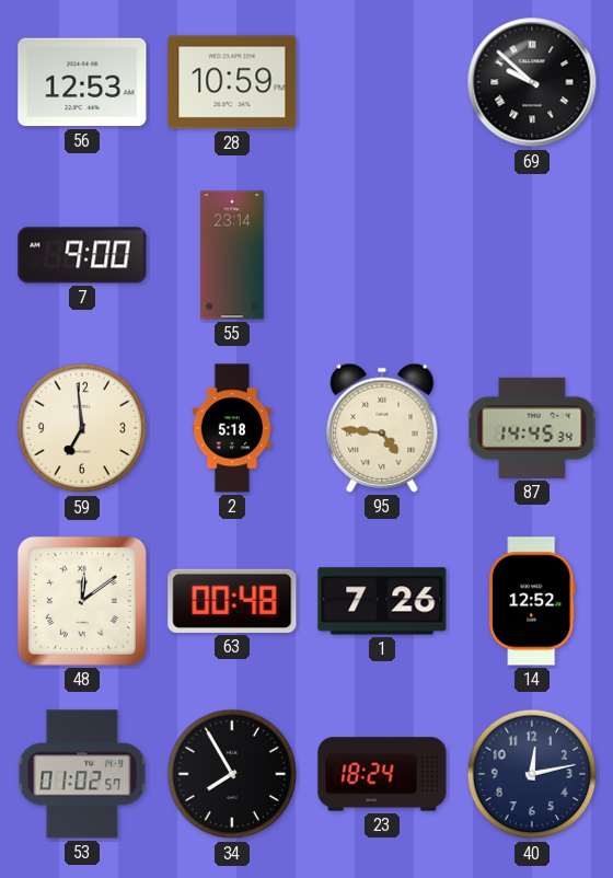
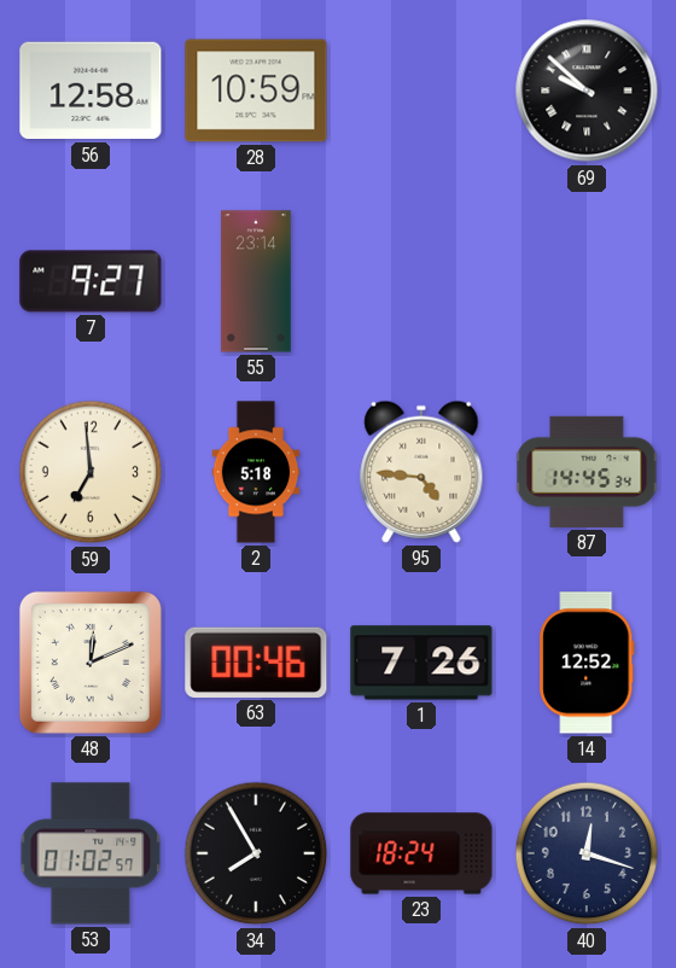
56: 12:53 -> 12:58
7: 9:00 -> 9:27
48: 12:09 -> 12:11
63: 00:48 -> 00:46
40: 12:13 -> 12:18
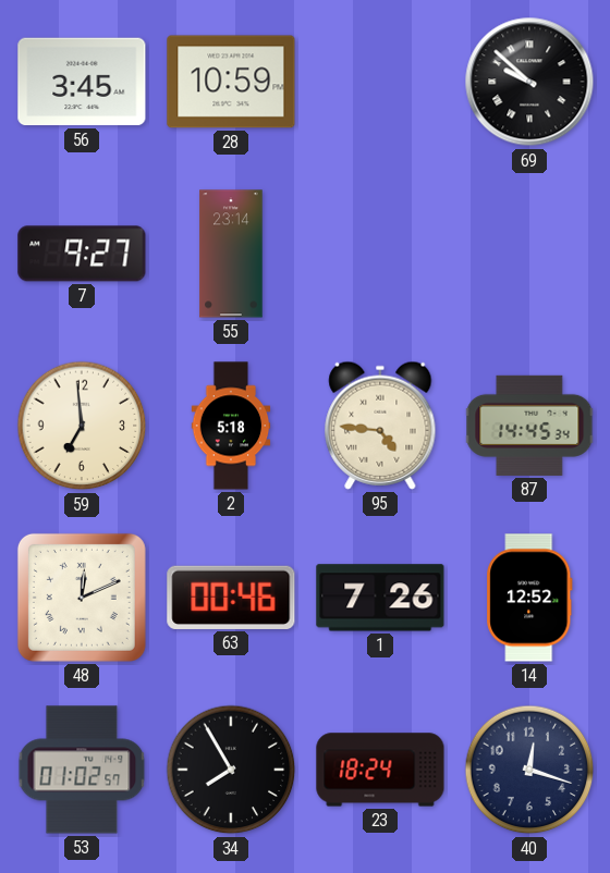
56: 12:58 -> 3:45
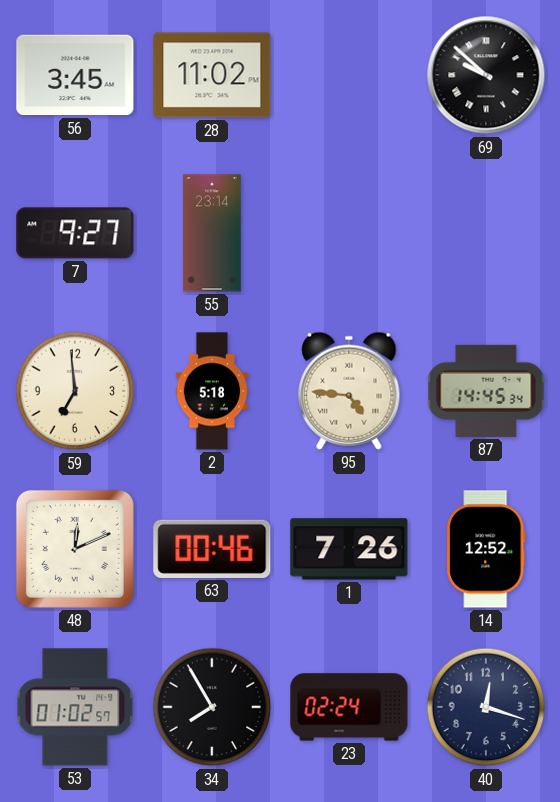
28: 10:59 -> 11:02
23: 18:24 -> 02:24
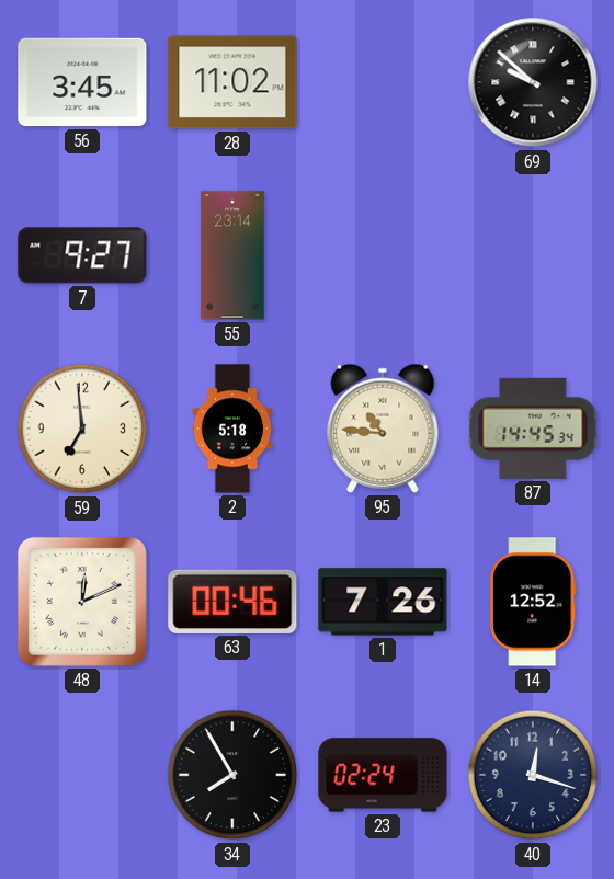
95: 4:46 -> 10:46
53: 01:02 -> none
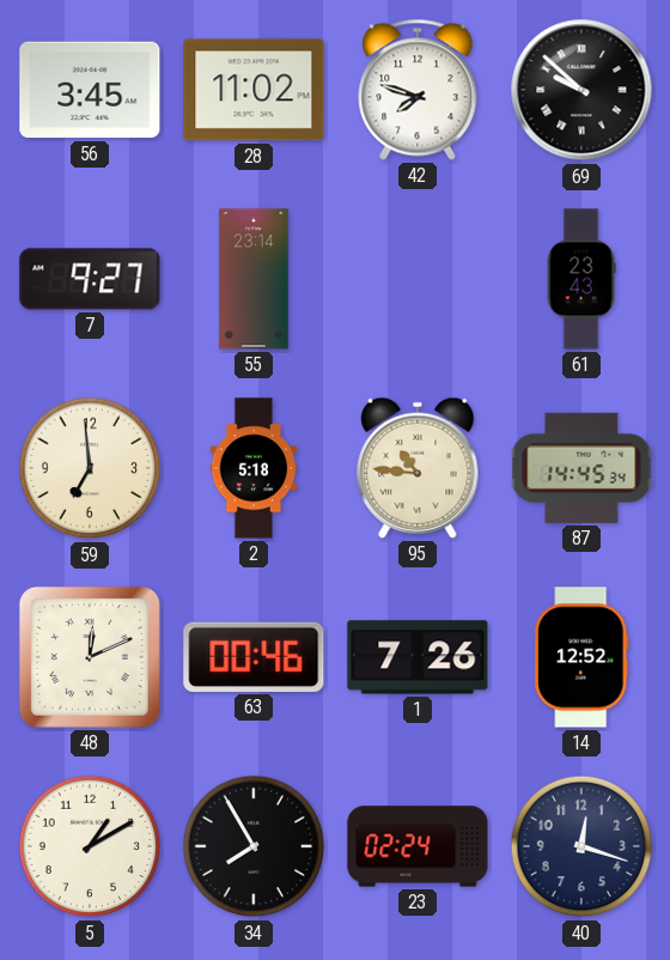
42: none -> 7:48
61: none -> 23:43
5: none -> 1:10
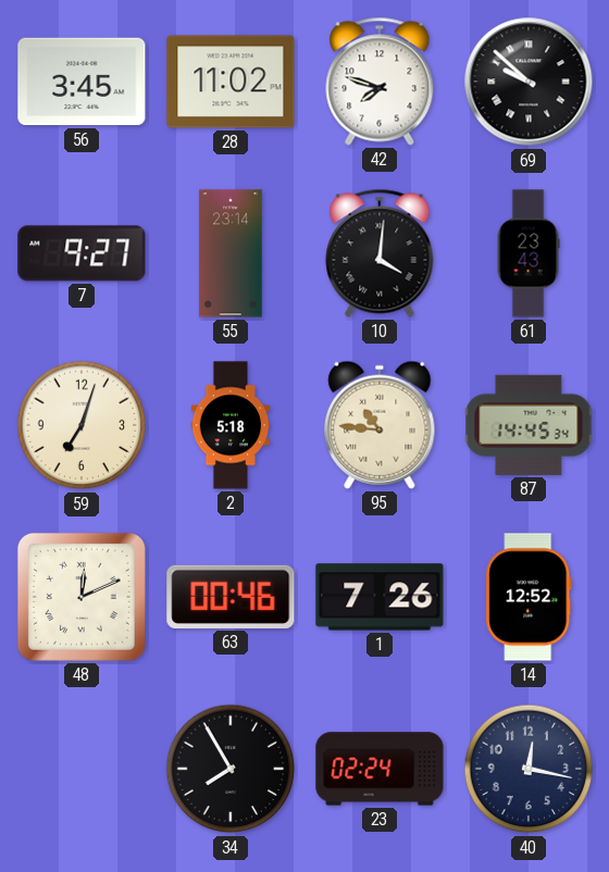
10: none -> 4:01
59: 6:59 -> 7:03
5: 1:10 -> none
40: 12:18 -> 12:17
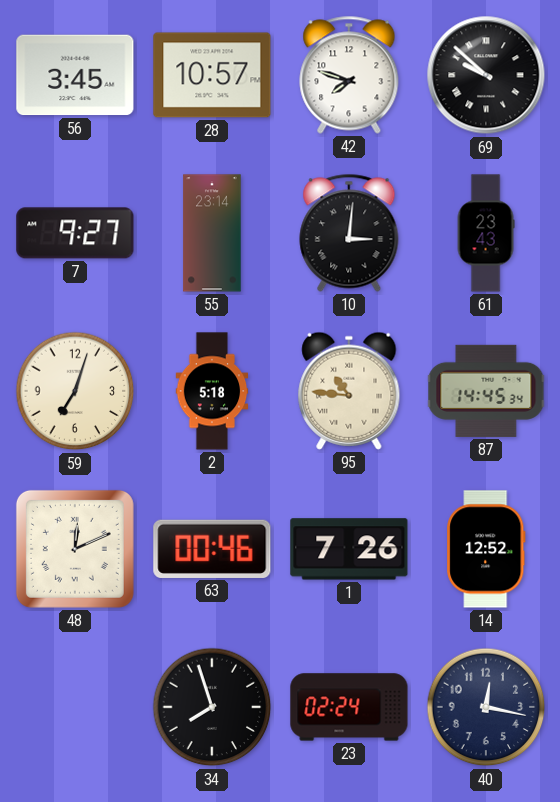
28: 11:02 -> 10:57
10: 4:01 -> 3:01
34: 7:55 -> 7:57
